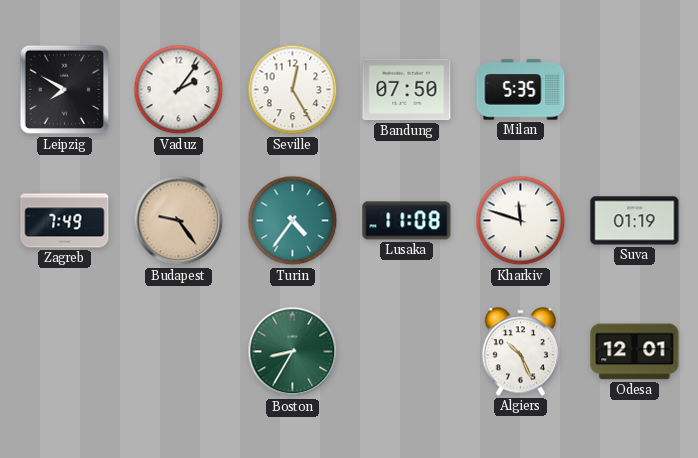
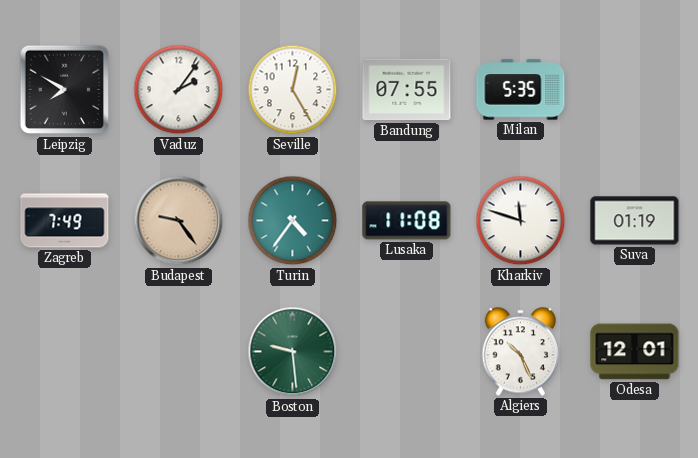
Bandung: 07:50 -> 07:55
Boston: 8:35 -> 9:29
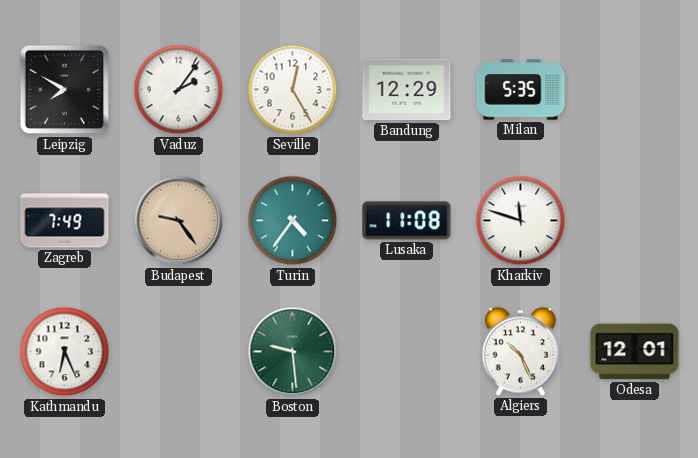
Bandung: 07:55 -> 12:29
Suva: 01:19 -> none
Kathmandu: none -> 6:26
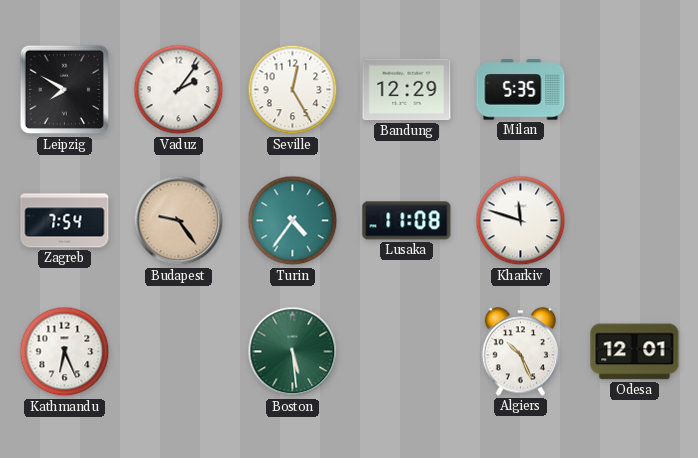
Zagreb: 7:49 -> 7:54
Boston: 9:29 -> 5:29
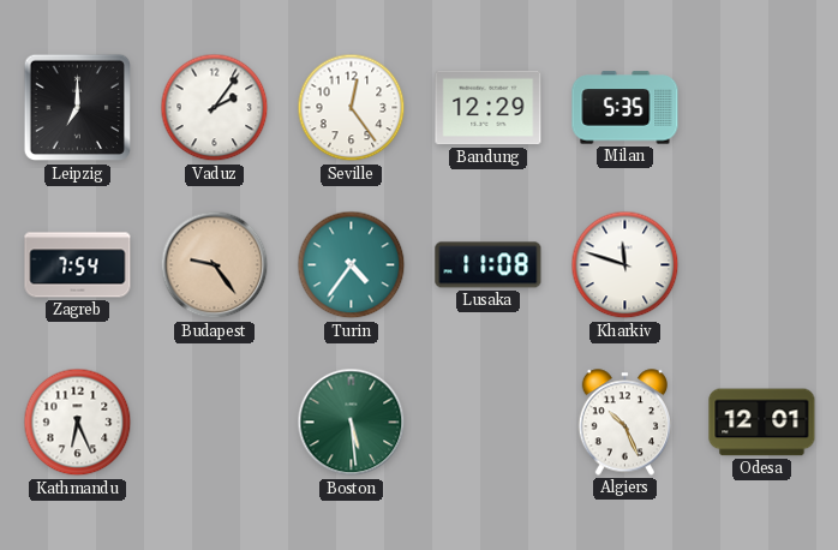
Leipzig: 7:50 -> 7:00
Seville: 12:25 -> 12:24
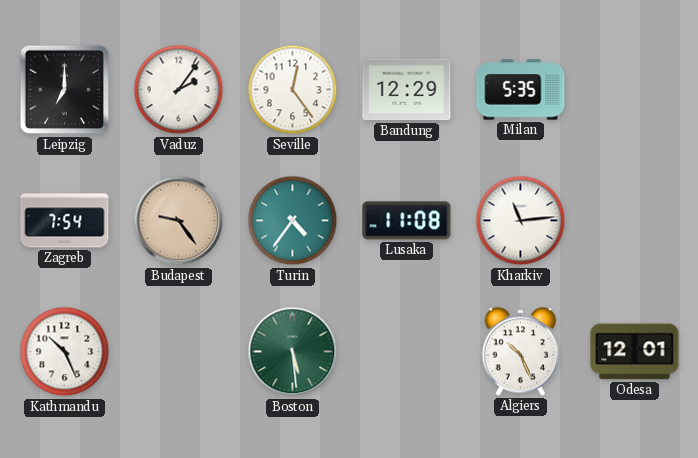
Kharkiv: 11:48 -> 11:14
Kathmandu: 6:26 -> 10:26
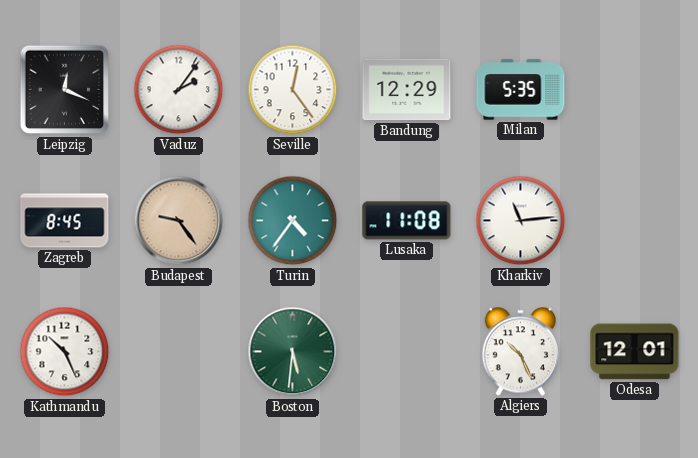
Leipzig: 7:00 -> 12:19
Zagreb: 7:54 -> 8:45
Boston: 5:29 -> 5:31
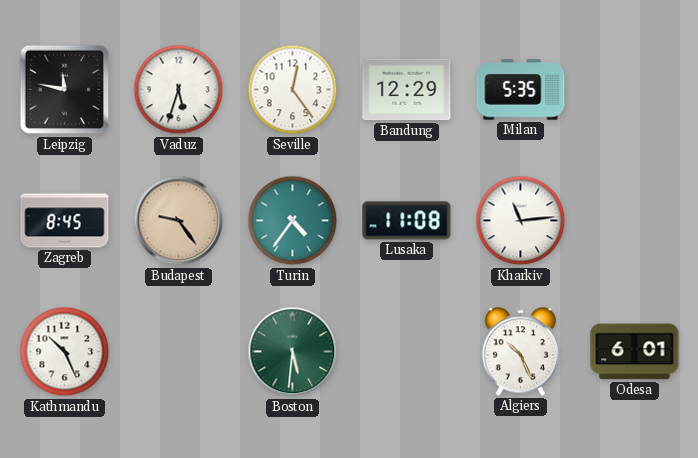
Leipzig: 12:19 -> 11:47
Vaduz: 2:06 -> 5:33
Odesa: 12:01 -> 6:01
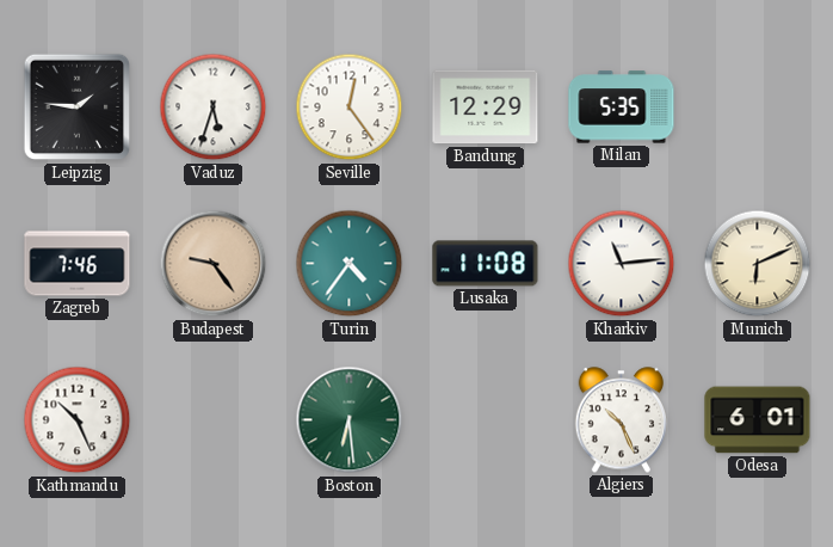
Leipzig: 11:47 -> 1:46
Zagreb: 8:45 -> 7:46
Munich: none -> 6:11
Boston: 5:31 -> 6:29
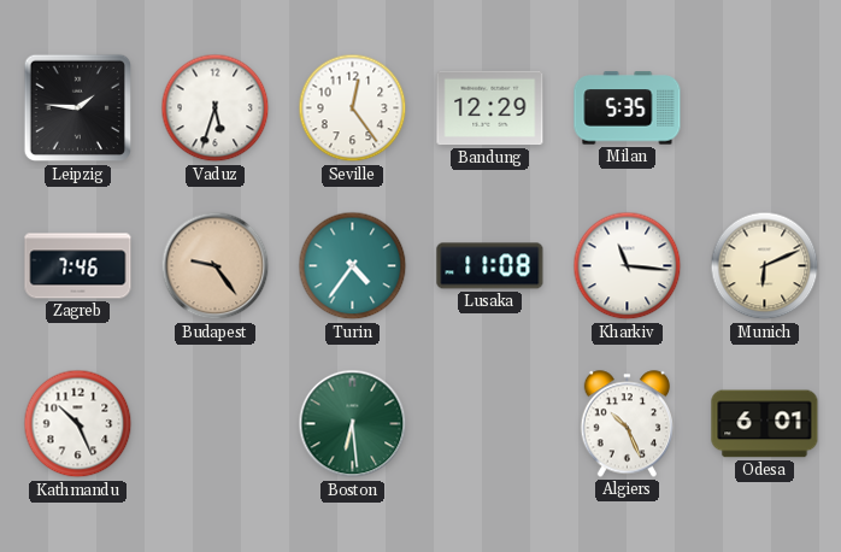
Kharkiv: 11:14 -> 11:16
